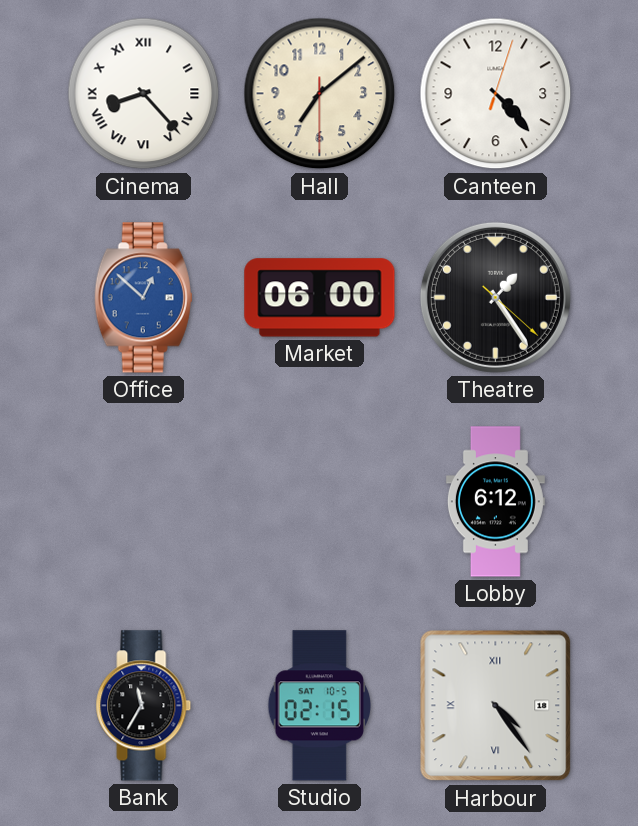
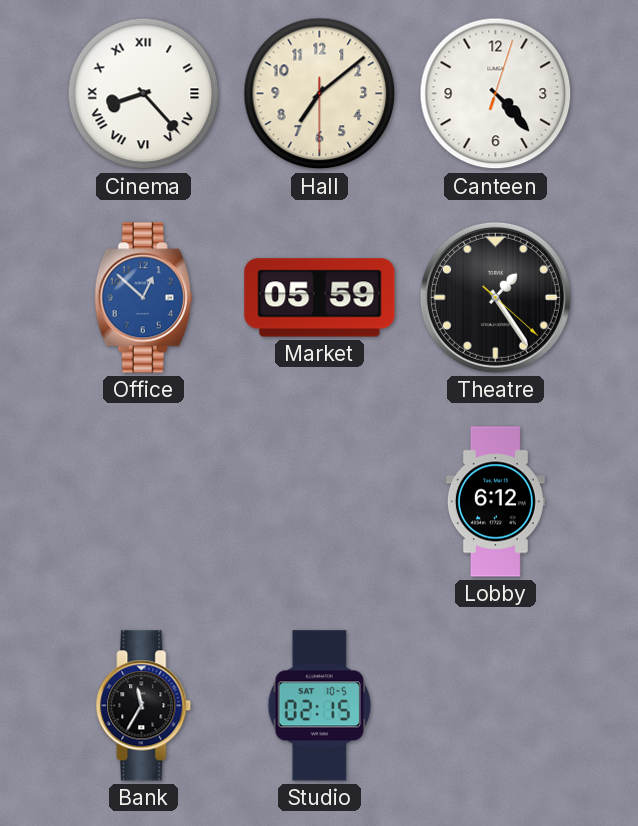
Market: 06:00 -> 05:59
Harbour: 4:24 -> none
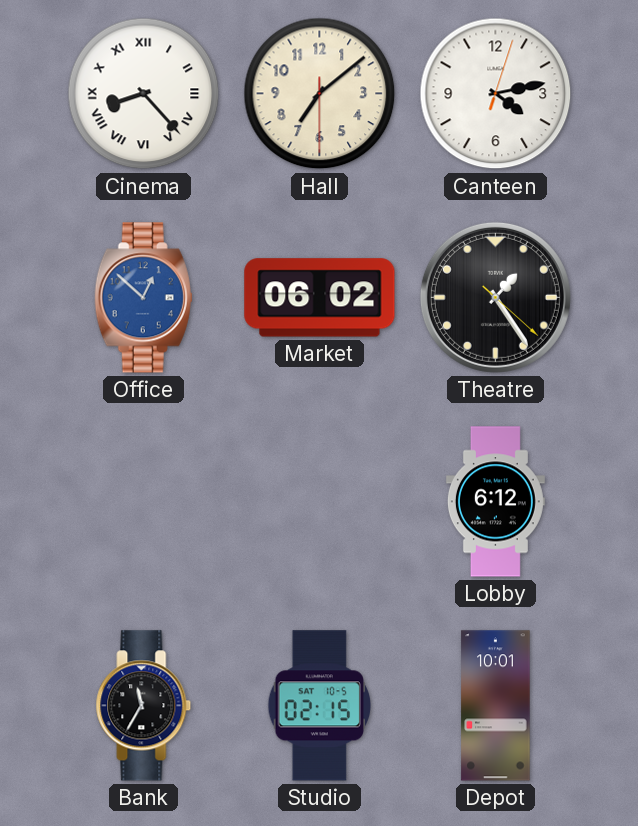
Canteen: 4:23 -> 4:13
Market: 05:59 -> 06:02
Depot: none -> 10:01
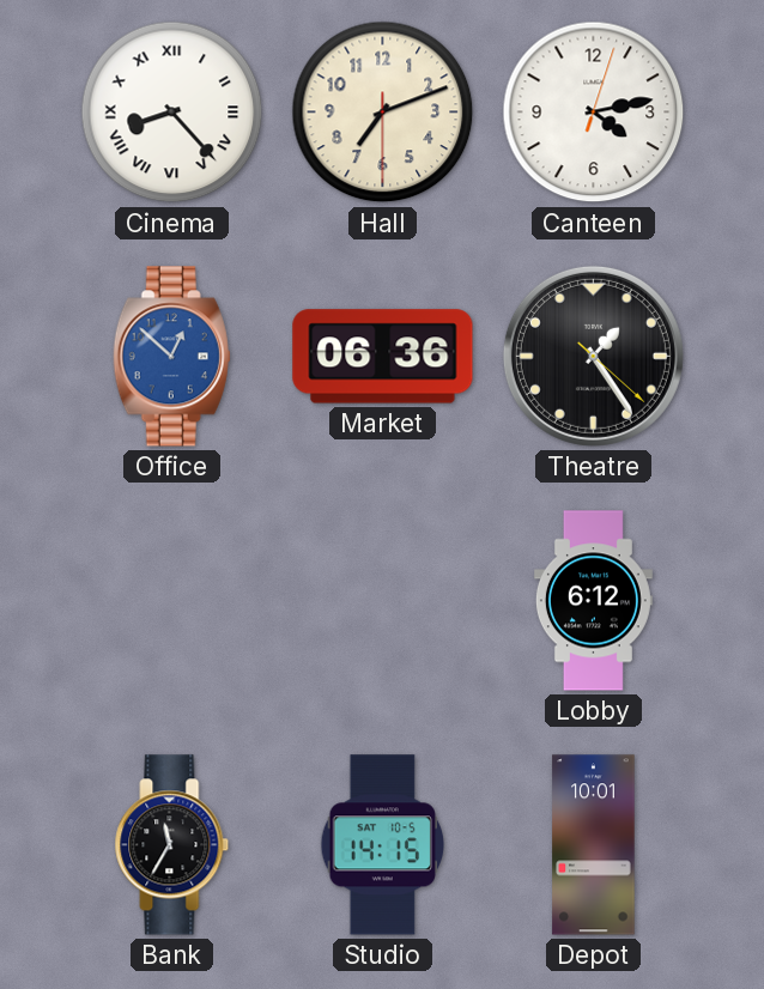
Hall: 7:08 -> 7:11
Market: 06:02 -> 06:36
Studio: 02:15 -> 14:15
